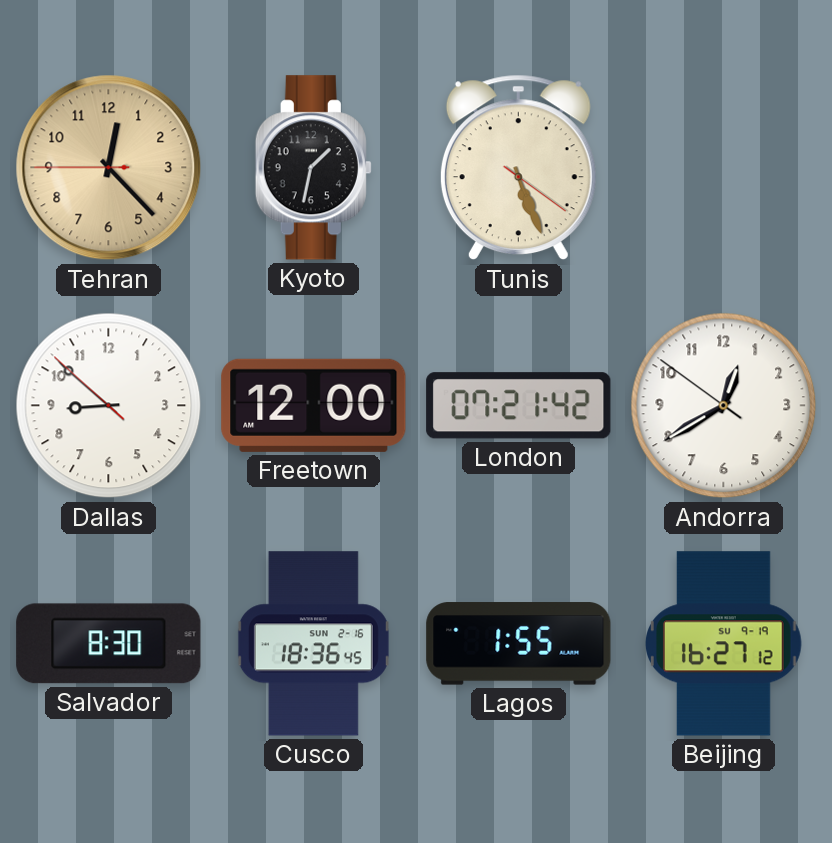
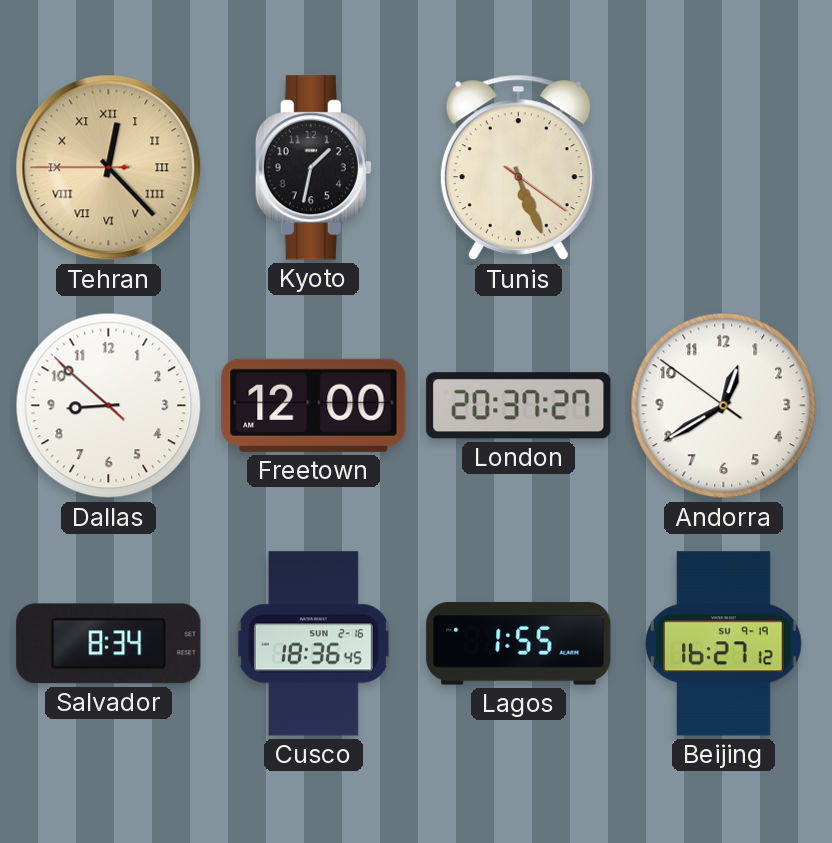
Tehran numerals: Arabic -> Roman
London: 07:21 -> 20:37
Salvador: 8:30 -> 8:34
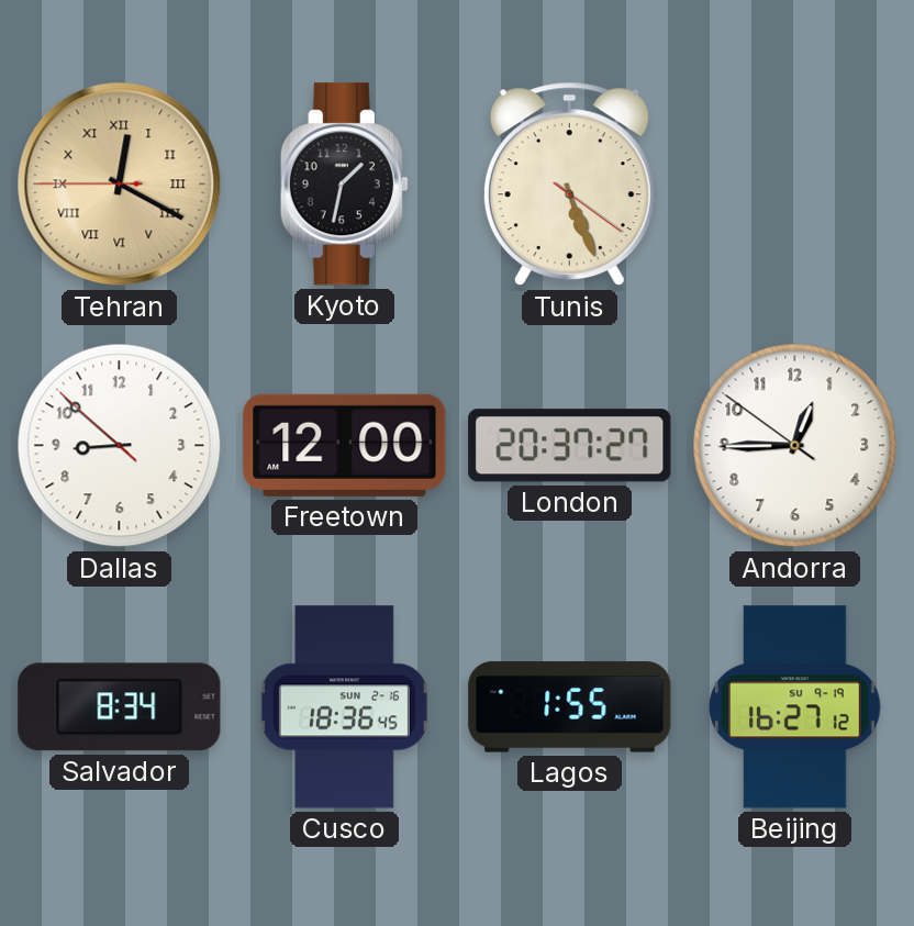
Tehran: 12:22 -> 12:19
Andorra: 12:39 -> 12:44
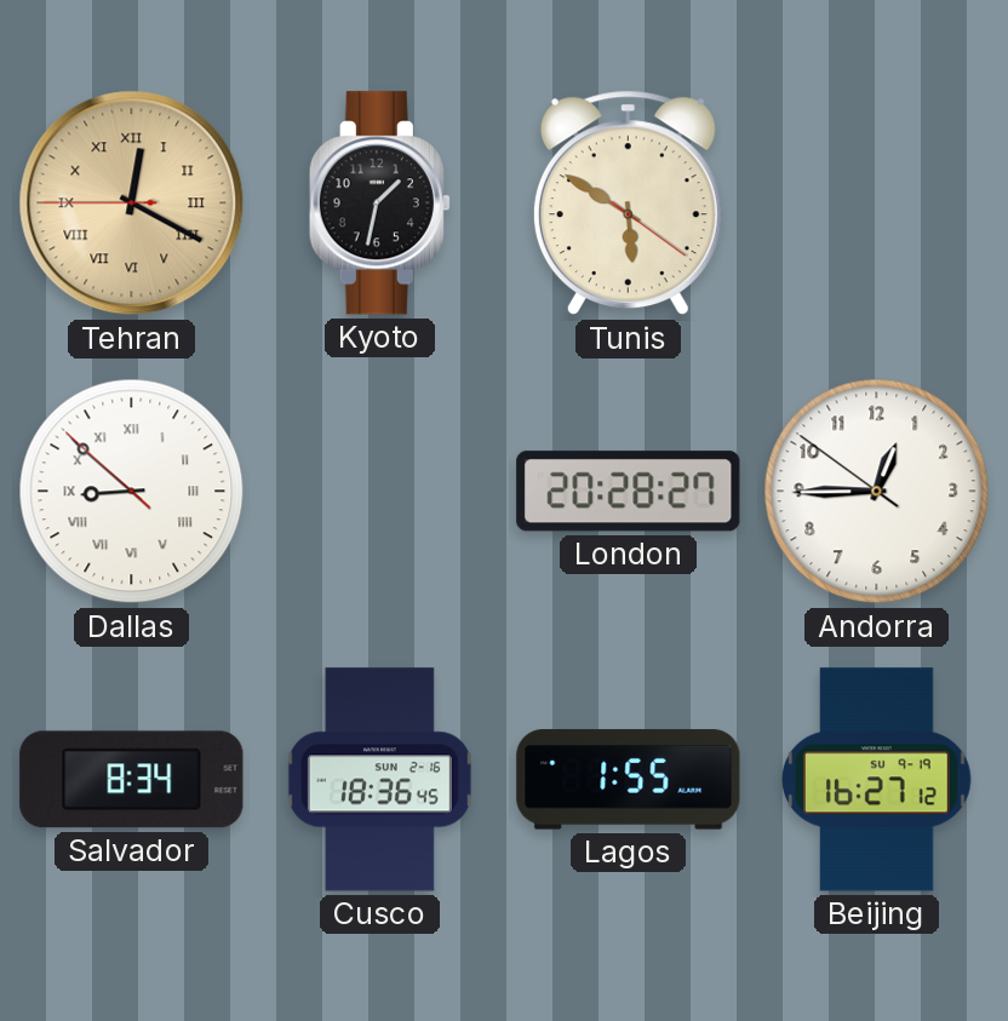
Tunis: 5:26 -> 5:50
Dallas numerals: Arabic -> Roman
Freetown: 12:00 -> none
London: 20:37 -> 20:28
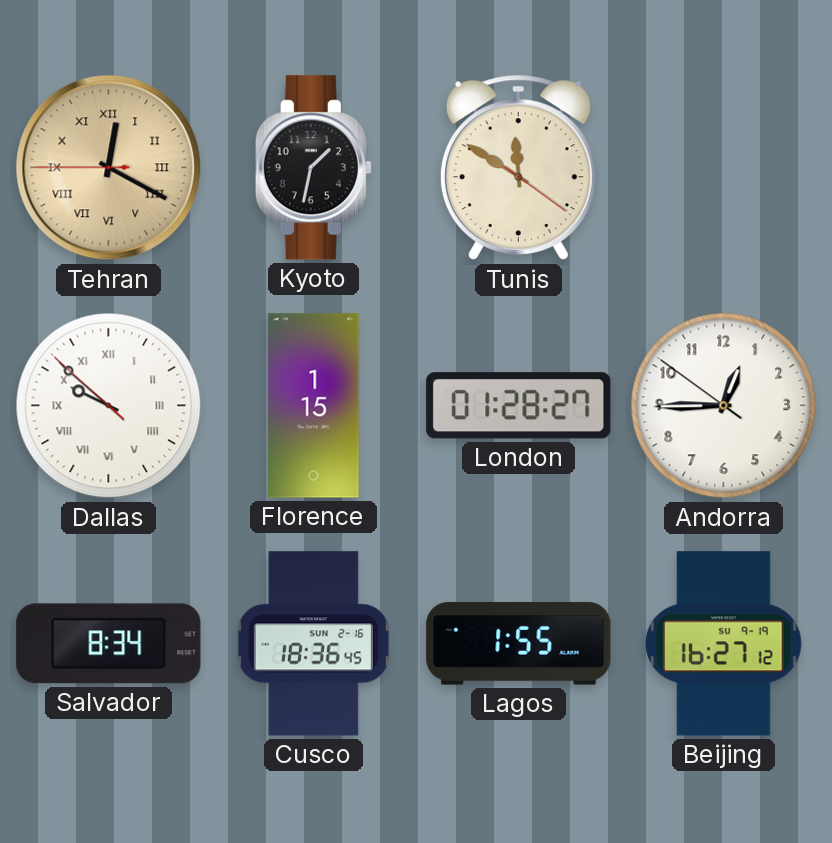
Tunis: 5:50 -> 11:50
Dallas: 8:51 -> 9:51
Florence: none -> 1:15
London: 20:28 -> 01:28
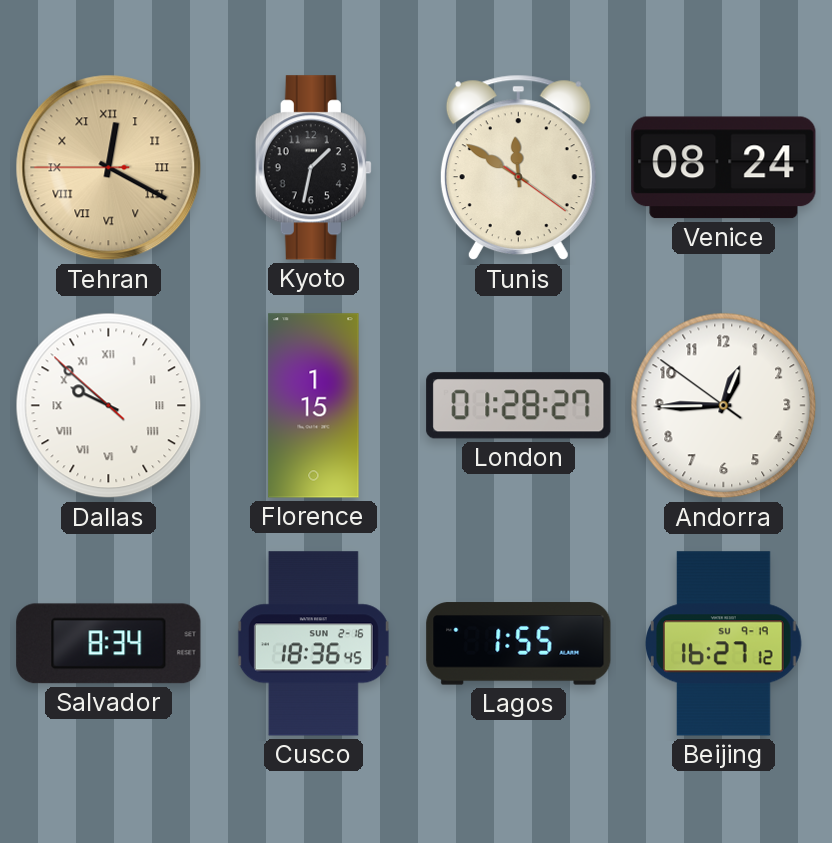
Venice: none -> 08:24
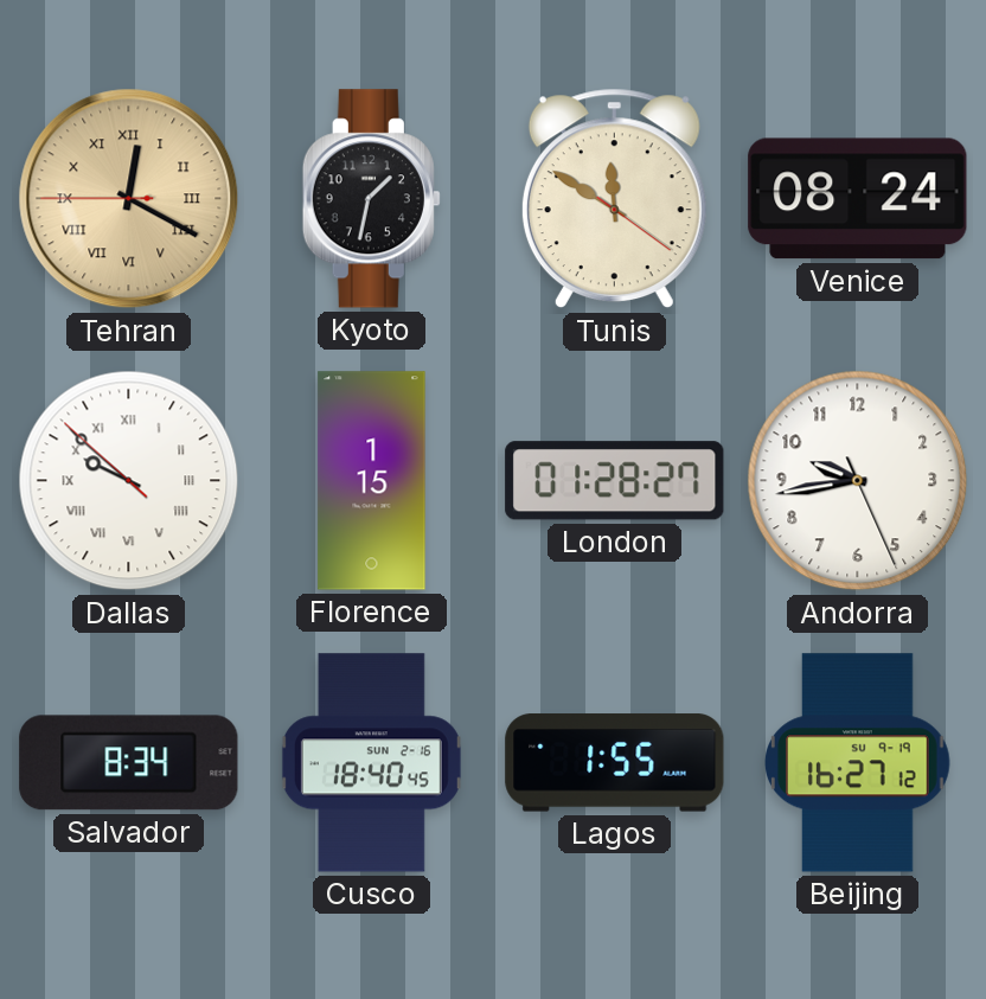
Andorra: 12:44 -> 9:43
Cusco: 18:36 -> 18:40
